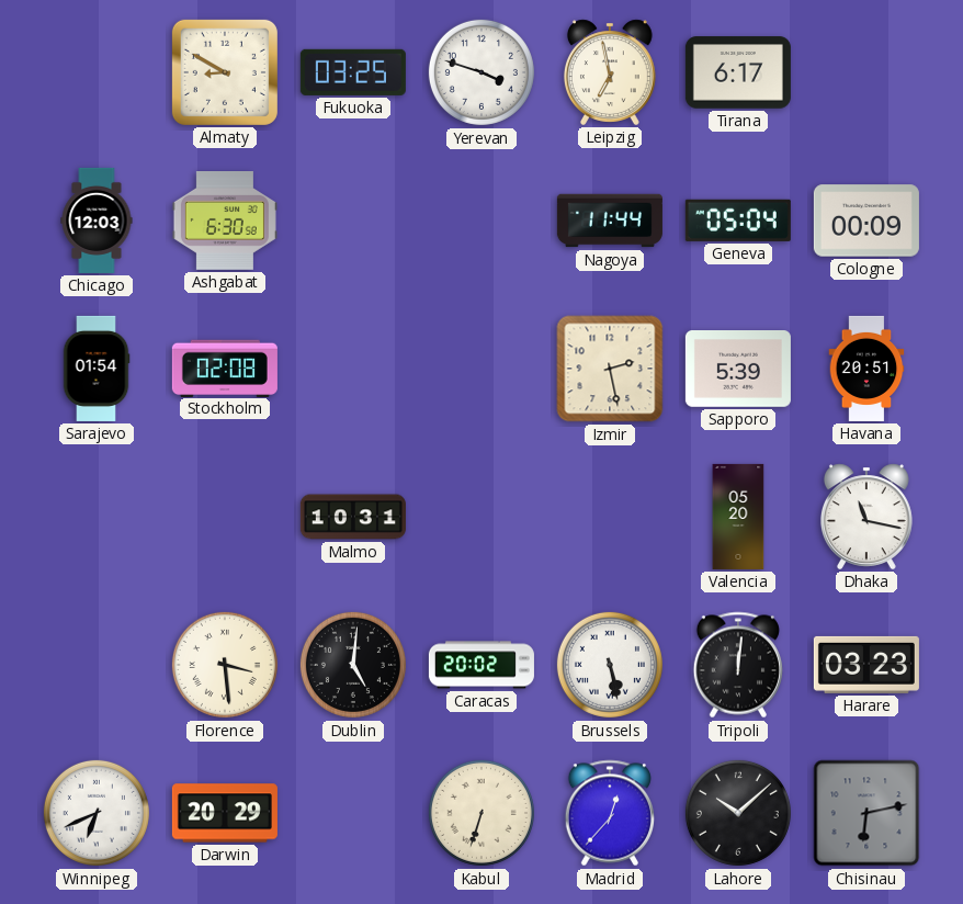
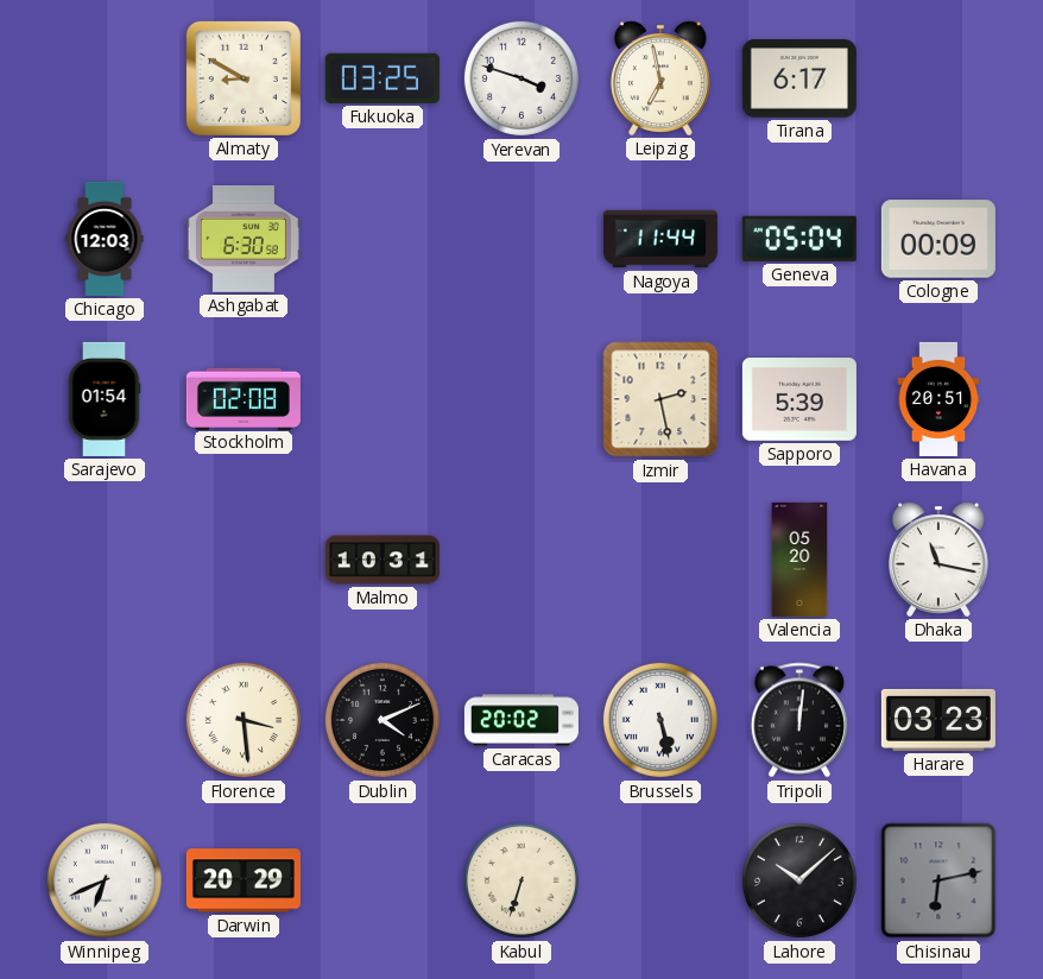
Dublin: 5:01 -> 4:11
Madrid: 12:37 -> none
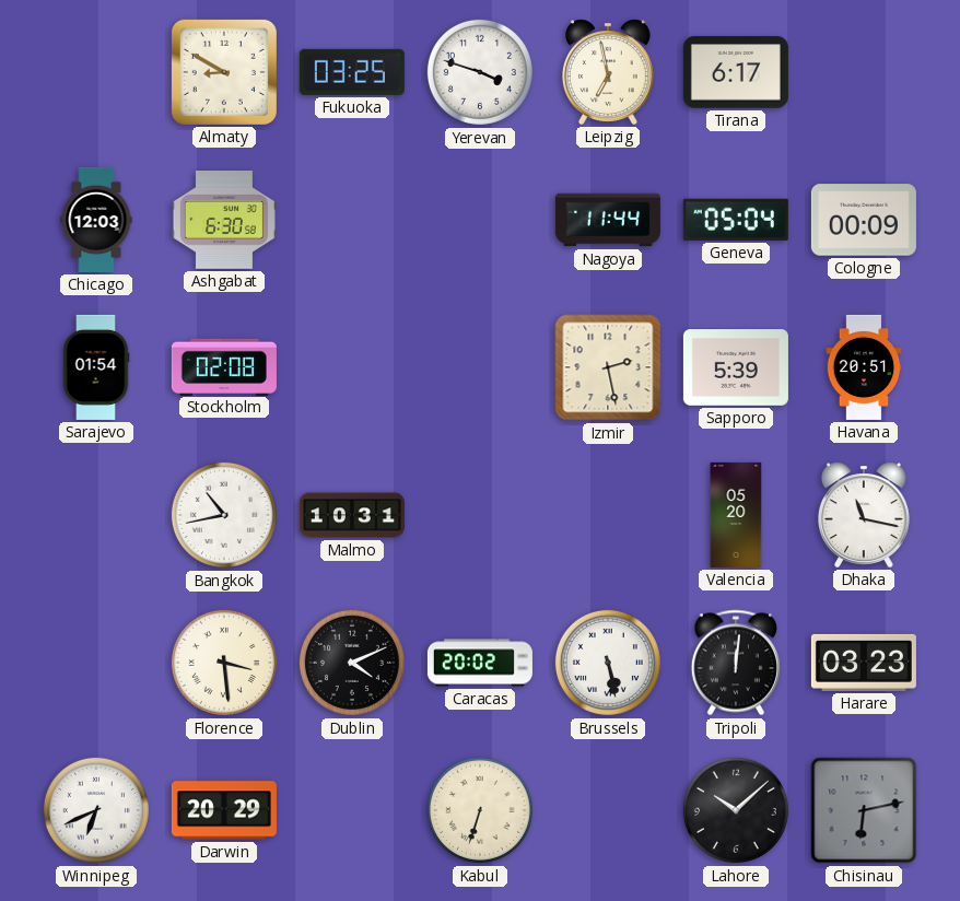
Bangkok: none -> 10:43
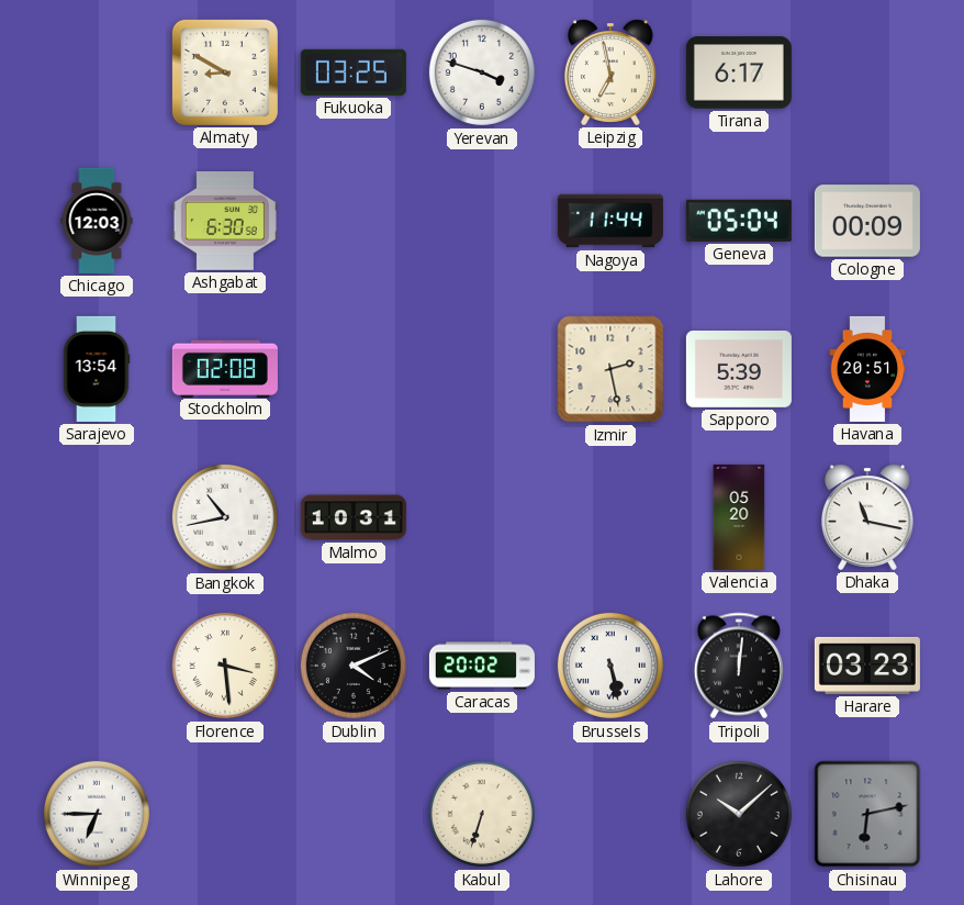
Sarajevo: 01:54 -> 13:54
Winnipeg: 6:41 -> 6:45
Darwin: 20:29 -> none
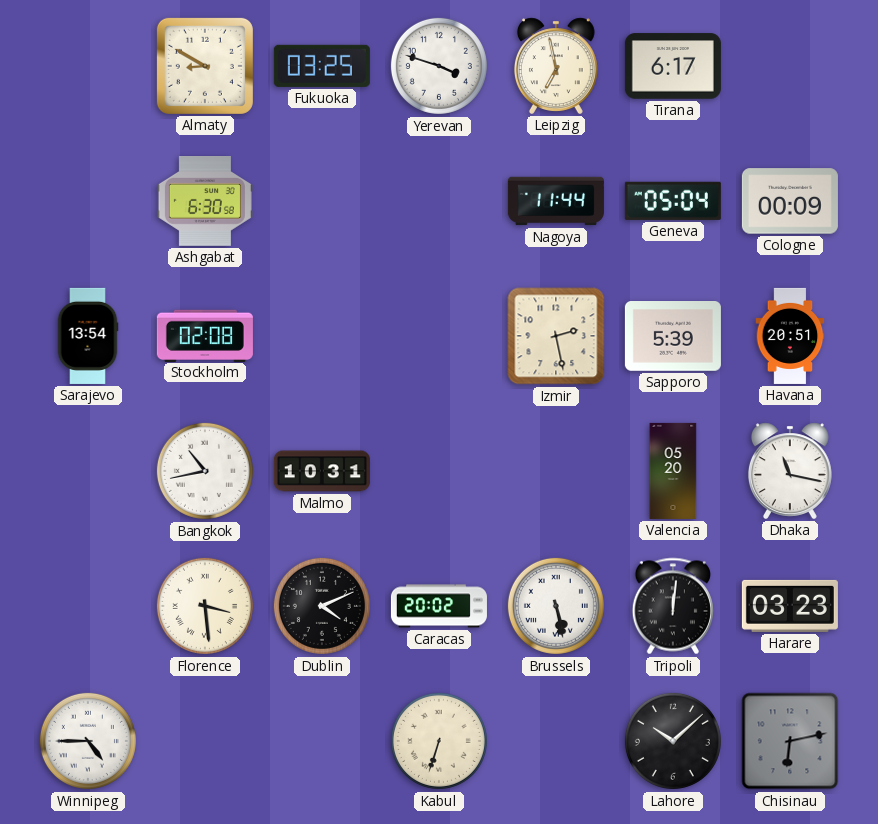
Chicago: 12:03 -> none
Winnipeg: 6:45 -> 4:45
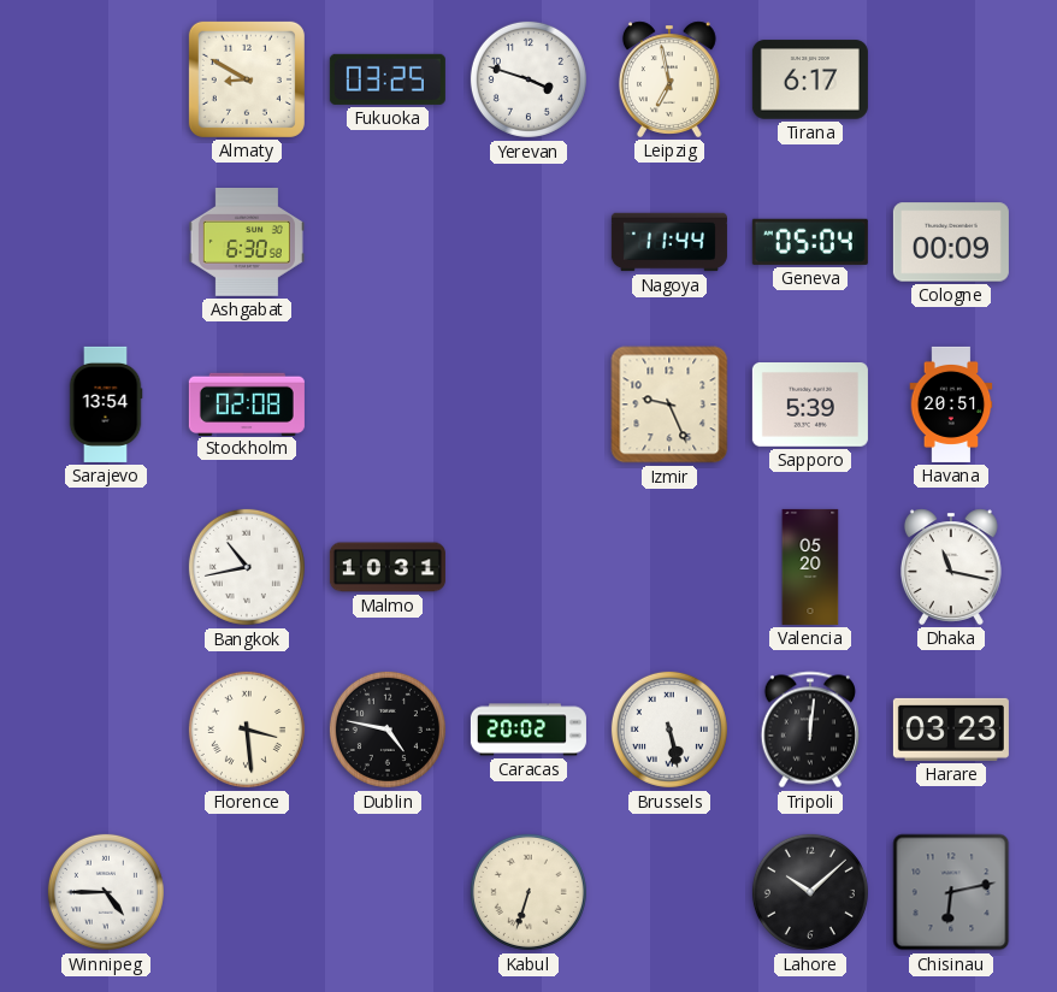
Izmir: 2:28 -> 9:26
Dublin: 4:11 -> 4:47
